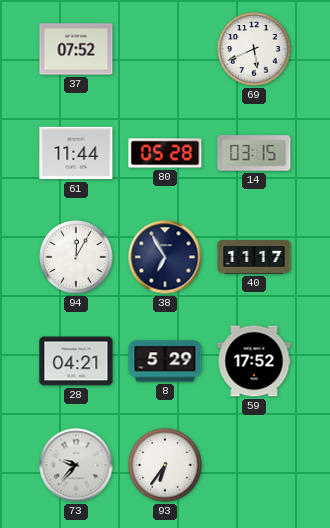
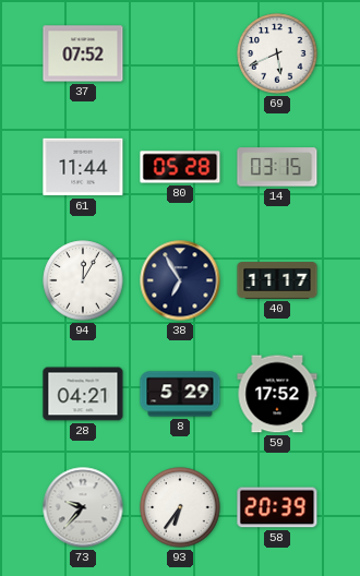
58: none -> 20:39
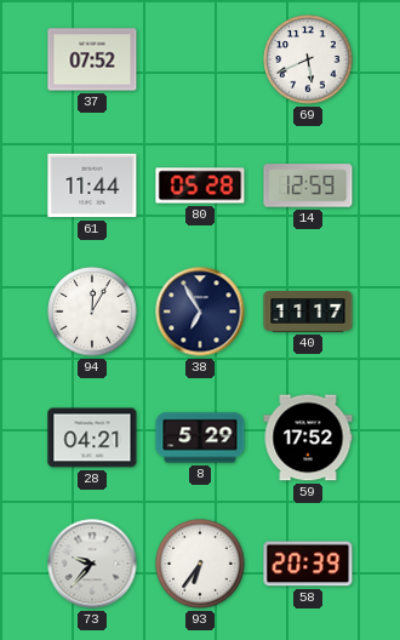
14: 03:15 -> 12:59
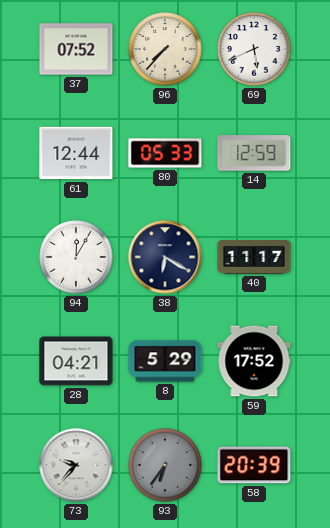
96: none -> 7:37
61: 11:44 -> 12:44
80: 05:28 -> 05:33
38: 6:55 -> 6:20
93 dial: white -> grey
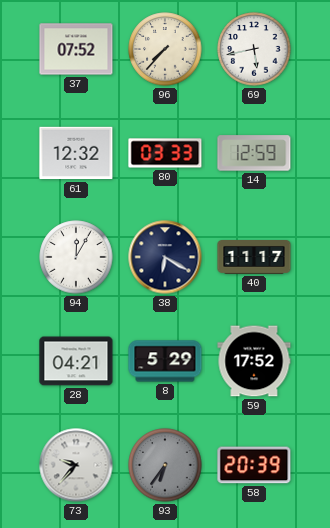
69: 5:41 -> 5:43
61: 12:44 -> 12:32
80: 05:33 -> 03:33
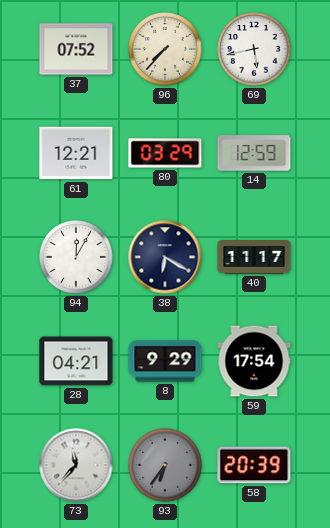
61: 12:32 -> 12:21
80: 03:33 -> 03:29
8: 5:29 -> 9:29
59: 17:52 -> 17:54
73: 9:37 -> 11:37
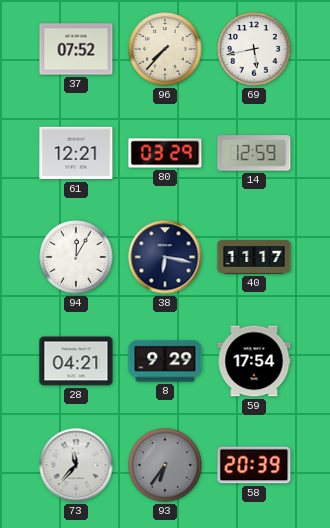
38: 6:20 -> 6:17
